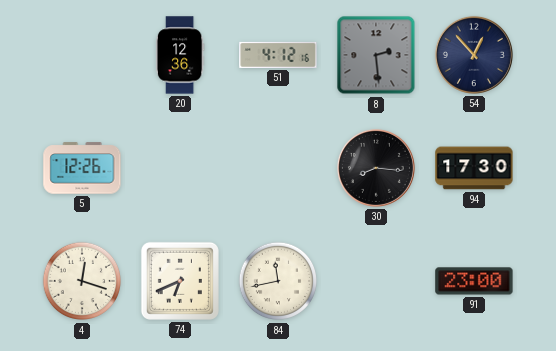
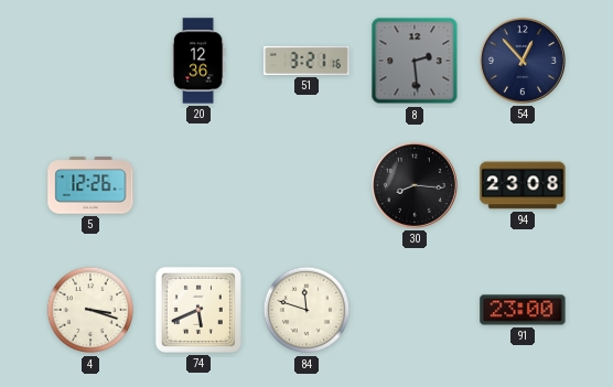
51: 4:12 -> 3:21
94: 17:30 -> 23:08
4: 12:18 -> 3:18
74: 6:41 -> 5:41
84: 11:43 -> 11:48
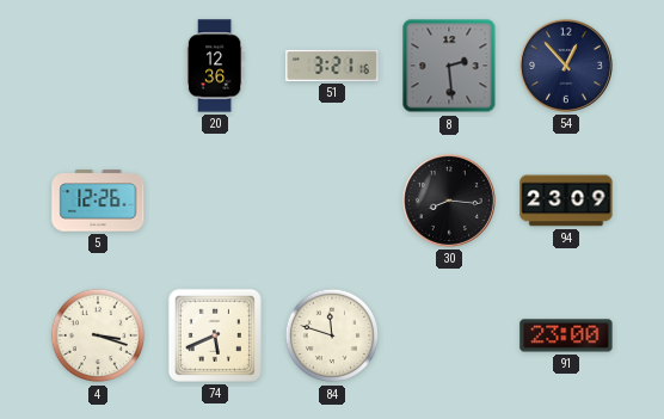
94: 23:08 -> 23:09
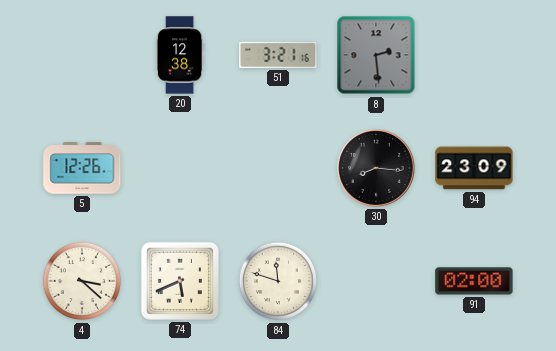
20: 12:36 -> 12:38
54: 12:53 -> none
4: 3:18 -> 3:22
91: 23:00 -> 02:00
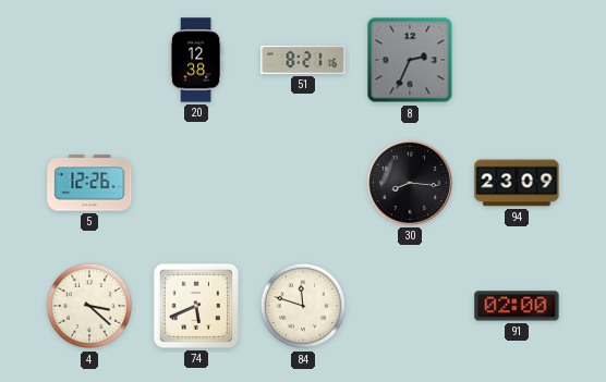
51: 3:21 -> 8:21
8: 2:29 -> 2:34
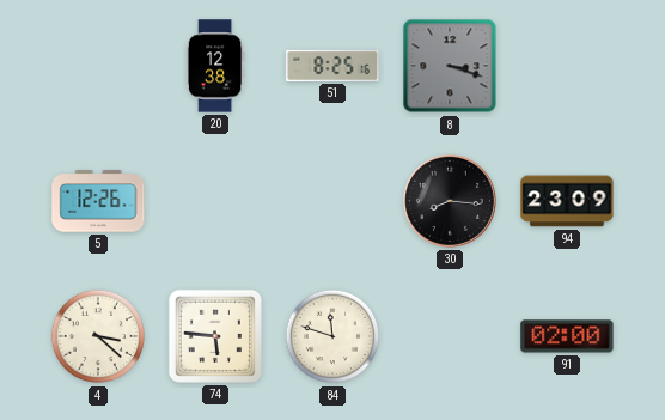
51: 8:21 -> 8:25
8: 2:34 -> 3:18
74: 5:41 -> 5:46
